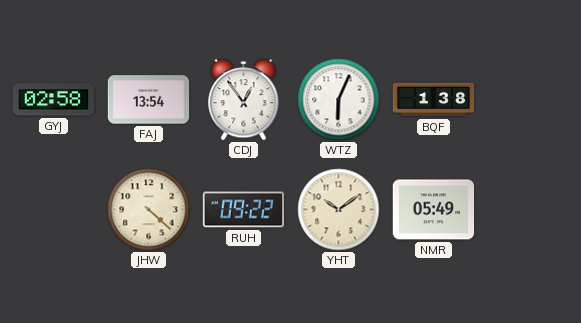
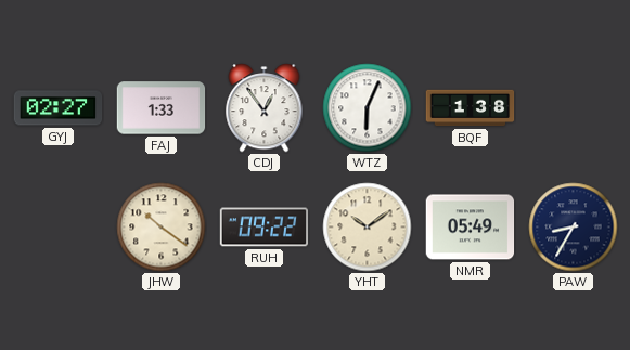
GYJ: 02:58 -> 02:27
FAJ: 13:54 -> 1:33
JHW: 4:22 -> 10:21
PAW: none -> 8:35
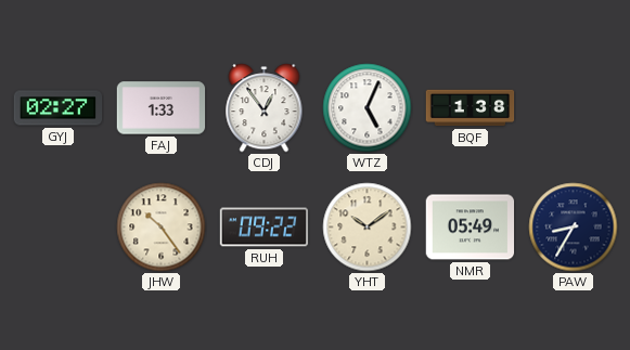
WTZ: 6:04 -> 5:04
JHW: 10:21 -> 10:24
